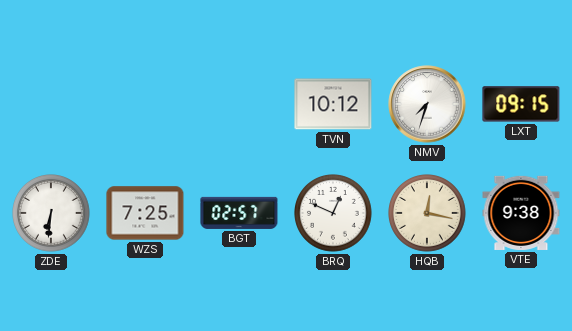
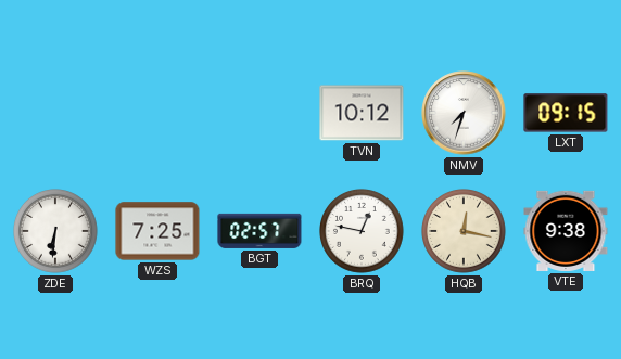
BRQ: 12:49 -> 12:47
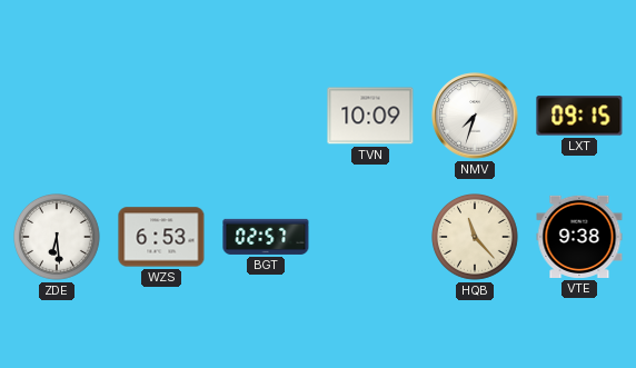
TVN: 10:12 -> 10:09
ZDE: 6:31 -> 6:29
WZS: 7:25 -> 6:53
BRQ: 12:47 -> none
HQB: 12:17 -> 11:23
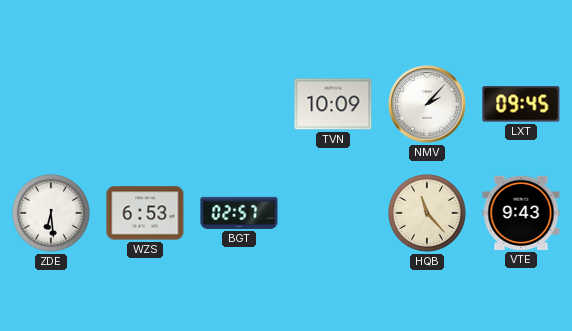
NMV: 7:33 -> 2:07
LXT: 09:15 -> 09:45
VTE: 9:38 -> 9:43
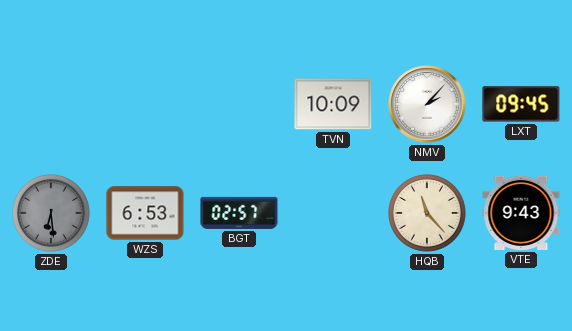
ZDE dial: white -> grey
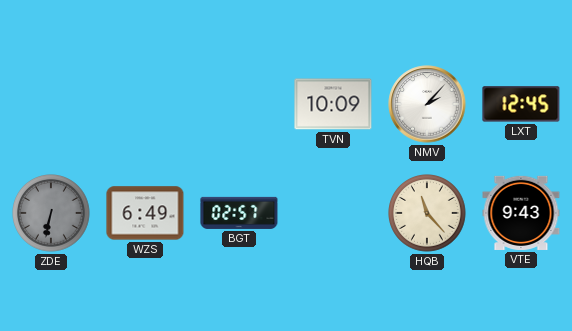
LXT: 09:45 -> 12:45
ZDE: 6:29 -> 6:32
WZS: 6:53 -> 6:49
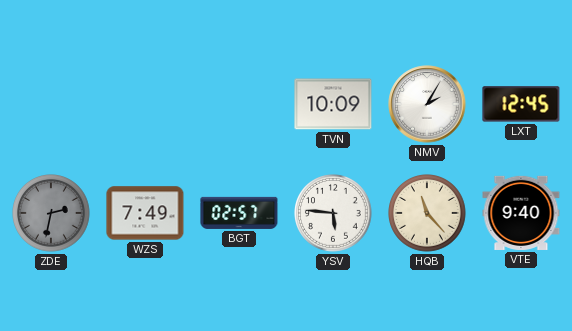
NMV: 2:07 -> 2:05
ZDE: 6:32 -> 2:32
WZS: 6:49 -> 7:49
YSV: none -> 5:46
VTE: 9:43 -> 9:40
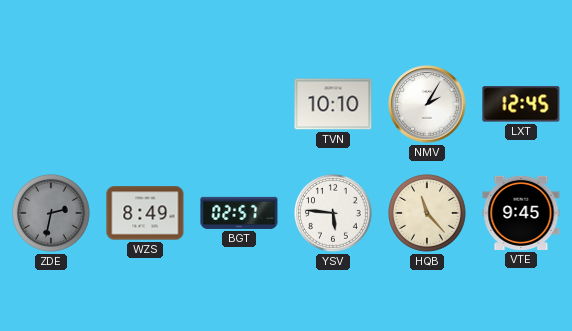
TVN: 10:09 -> 10:10
WZS: 7:49 -> 8:49
VTE: 9:40 -> 9:45
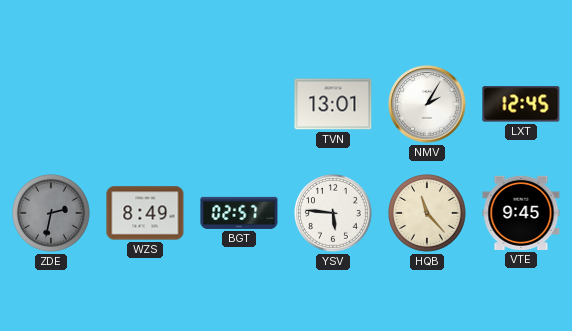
TVN: 10:10 -> 13:01
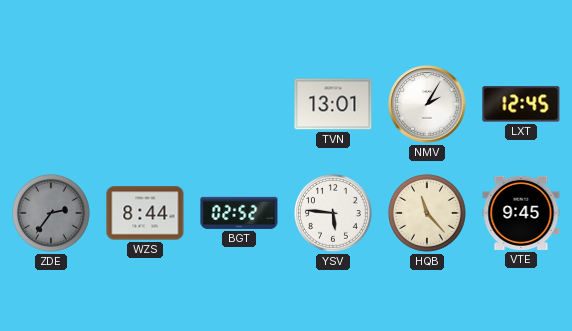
ZDE: 2:32 -> 2:36
WZS: 8:49 -> 8:44
BGT: 02:57 -> 02:52
